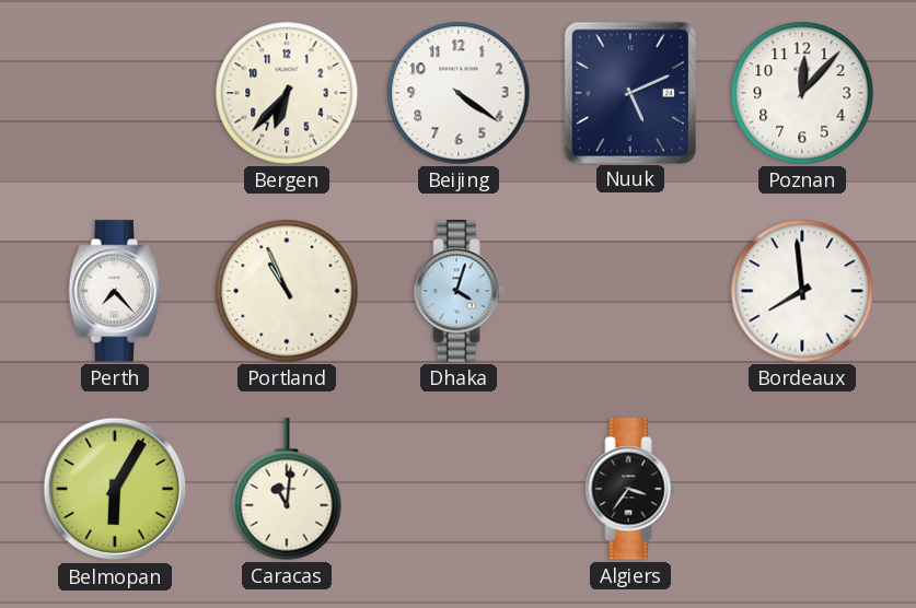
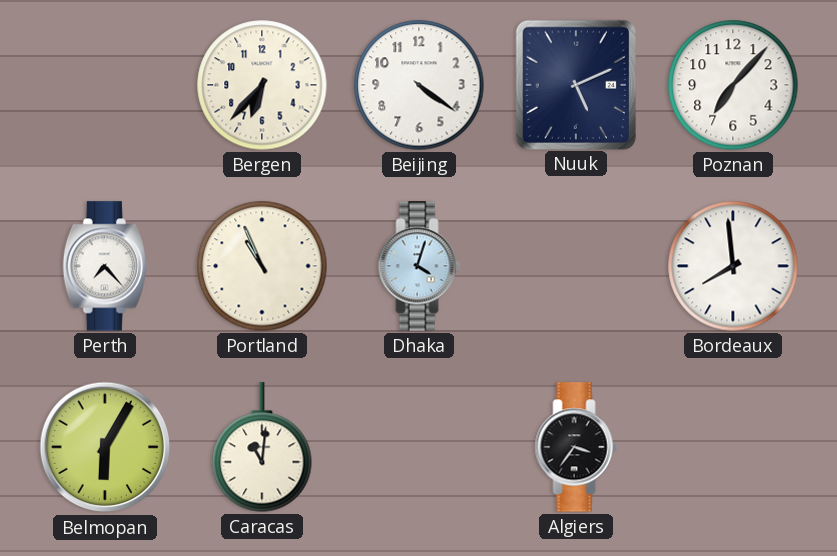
Poznan: 12:07 -> 7:07
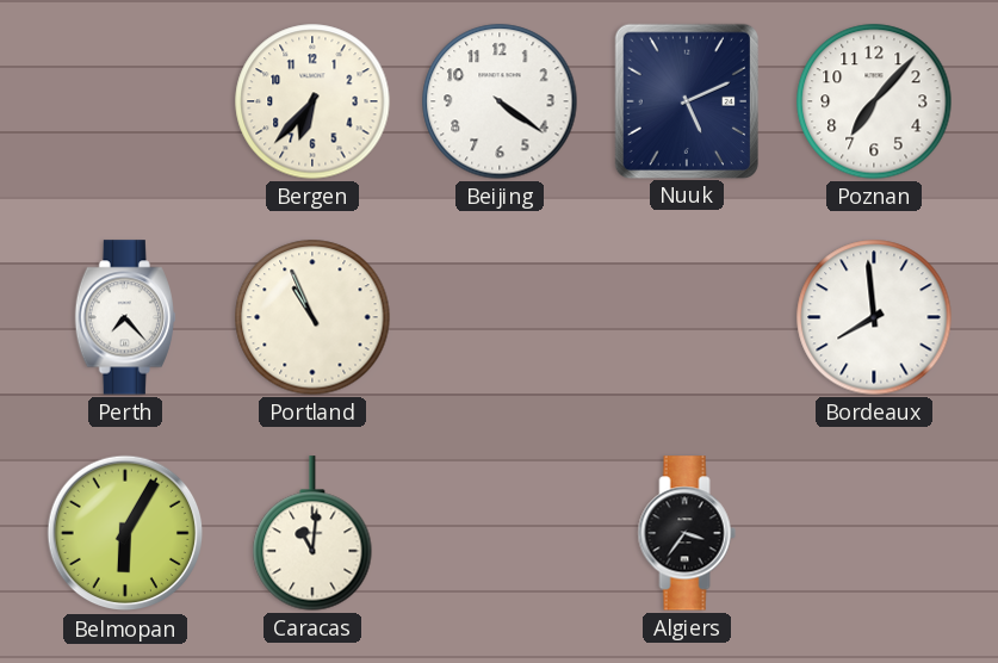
Dhaka: 4:03 -> none
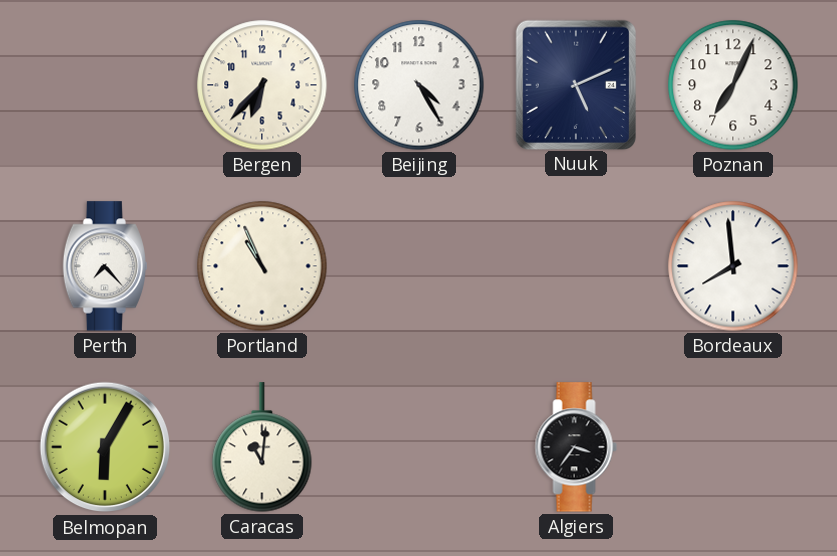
Beijing: 4:21 -> 4:25
Poznan: 7:07 -> 7:04
